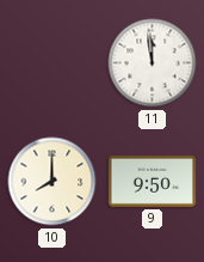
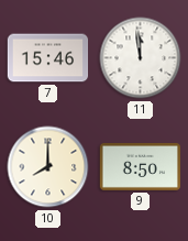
7: none -> 15:46
9: 9:50 -> 8:50
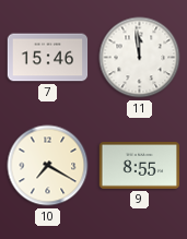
10: 8:00 -> 7:20
9: 8:50 -> 8:55
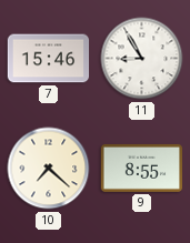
11: 11:59 -> 8:55
10: 7:20 -> 7:22
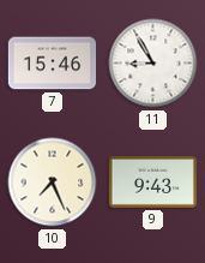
10: 7:22 -> 7:26
9: 8:55 -> 9:43
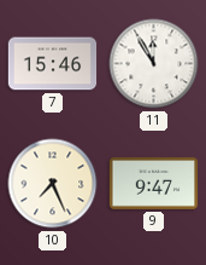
11: 8:55 -> 11:55
9: 9:43 -> 9:47
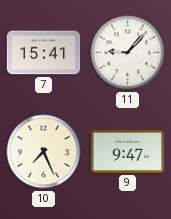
7: 15:46 -> 15:41
11: 11:55 -> 9:07
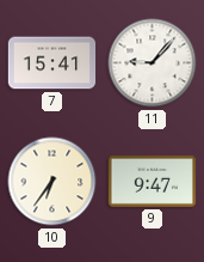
10: 7:26 -> 6:36
